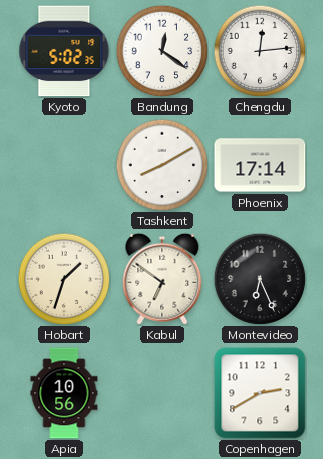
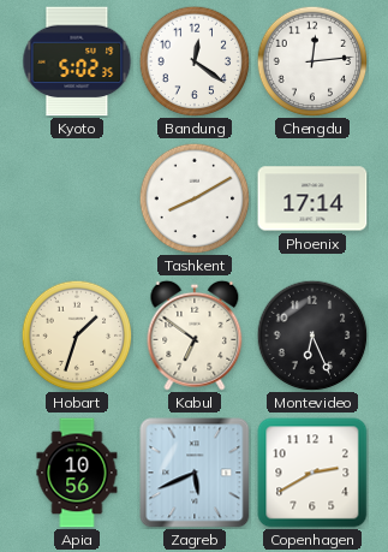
Zagreb: none -> 5:41
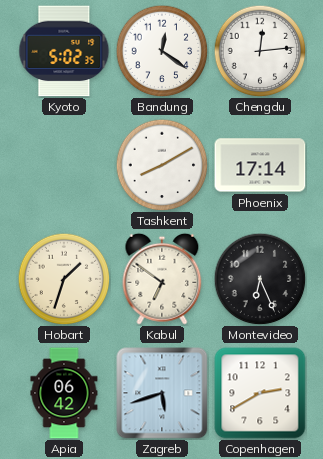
Apia: 10:56 -> 06:42
Zagreb: 5:41 -> 5:42
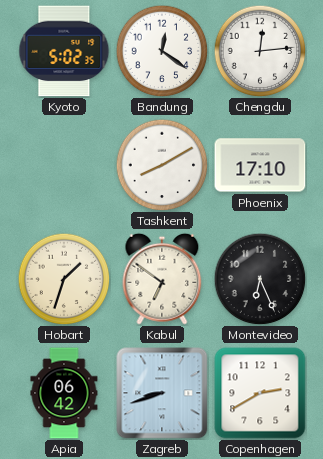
Phoenix: 17:14 -> 17:10
Zagreb: 5:42 -> 8:42
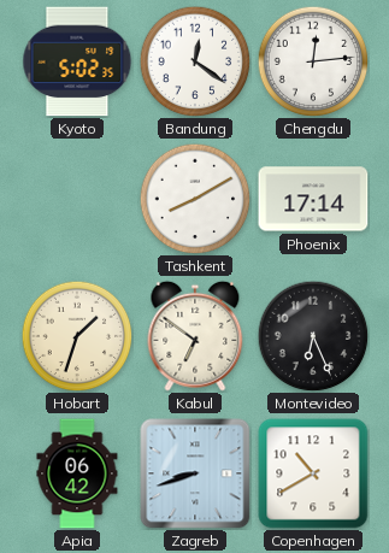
Phoenix: 17:10 -> 17:14
Copenhagen: 2:40 -> 10:40
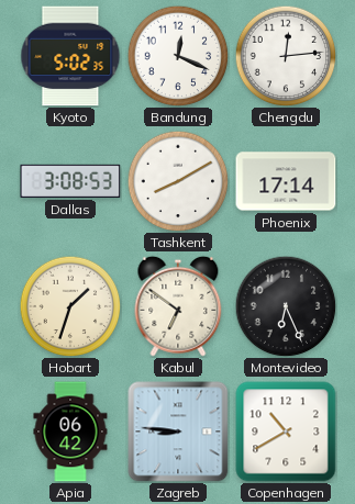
Bandung: 12:21 -> 12:19
Dallas: none -> 3:08
Zagreb: 8:42 -> 8:46
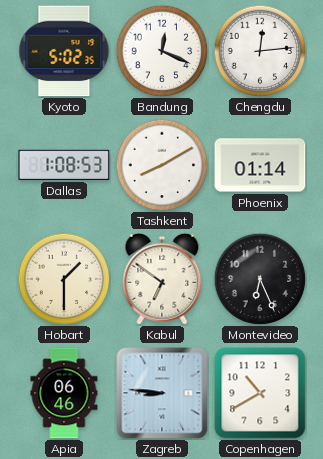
Dallas: 3:08 -> 1:08
Phoenix: 17:14 -> 01:14
Hobart: 1:33 -> 1:30
Apia: 06:42 -> 06:46
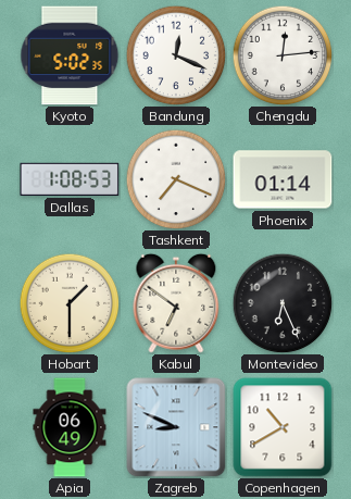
Tashkent: 8:10 -> 7:19
Apia: 06:46 -> 06:49
Zagreb: 8:46 -> 8:49
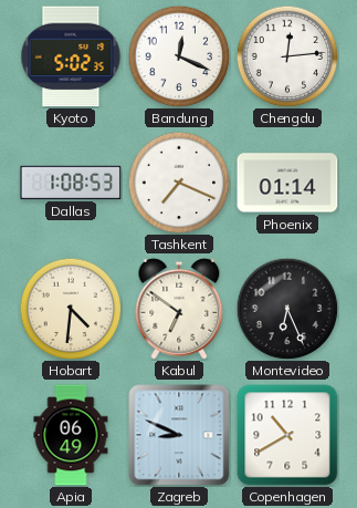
Hobart: 1:30 -> 4:31
